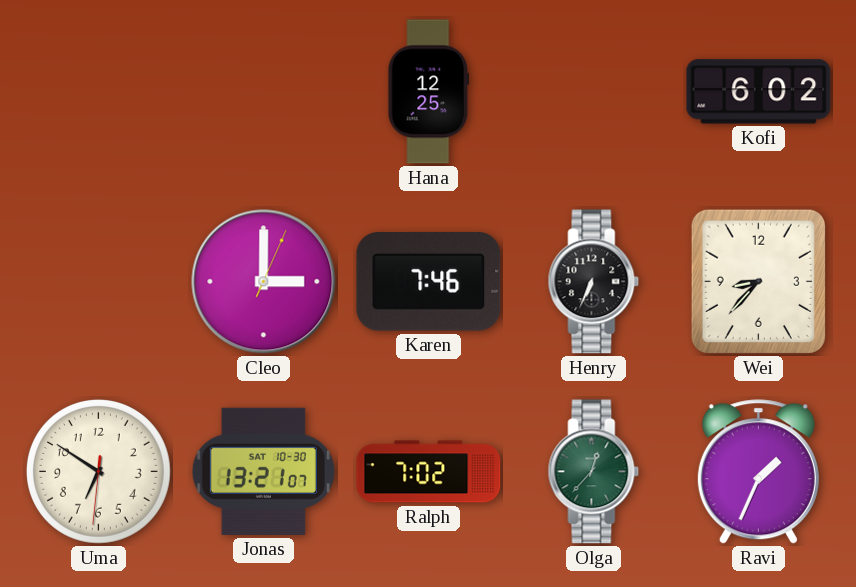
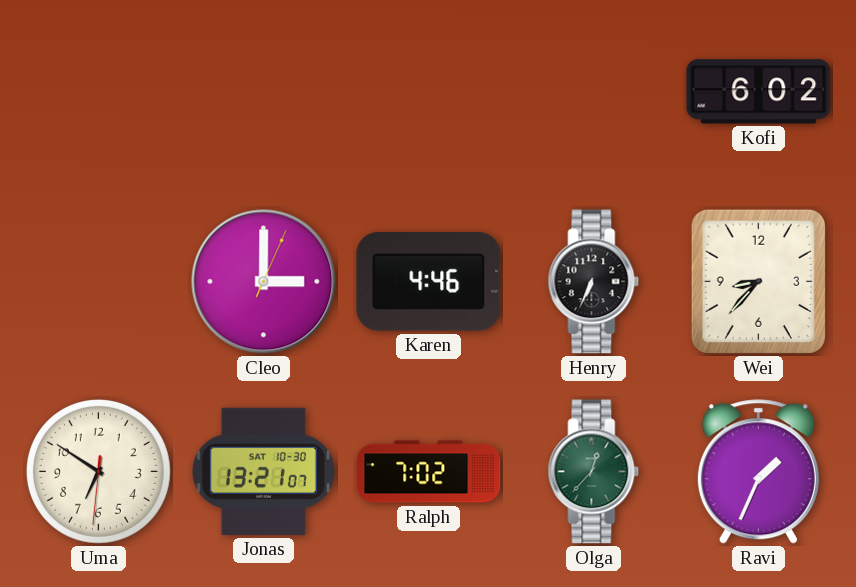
Hana: 12:25 -> none
Karen: 7:46 -> 4:46
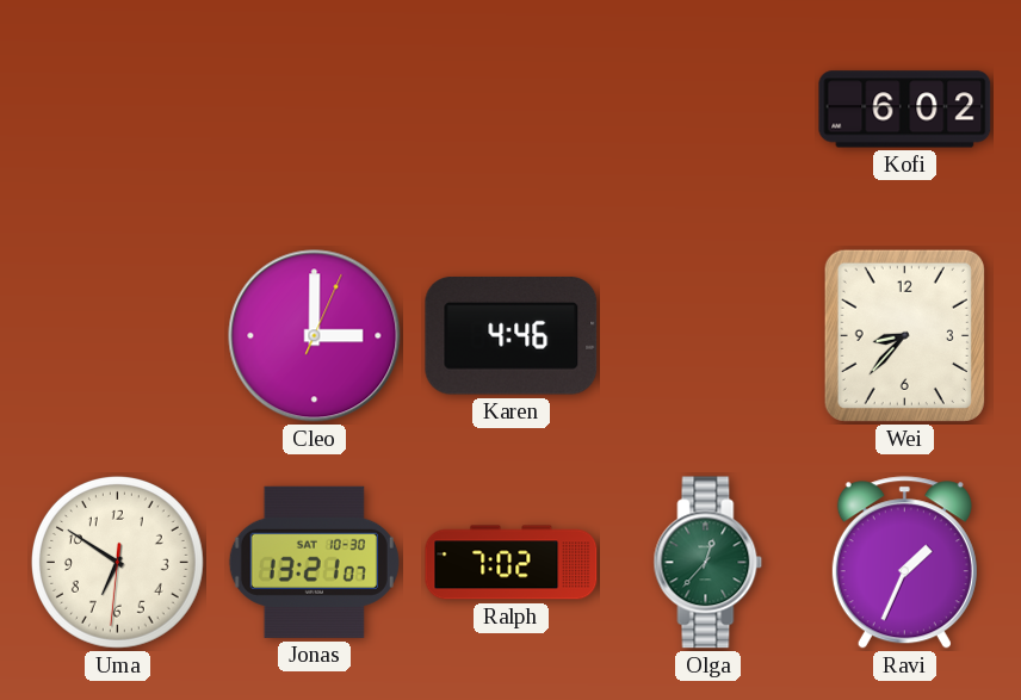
Henry: 6:34 -> none
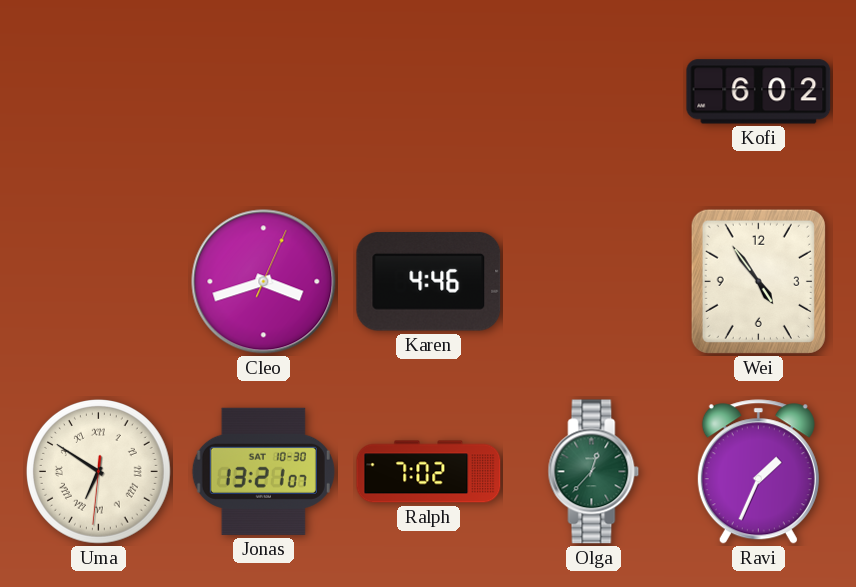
Cleo: 3:00 -> 3:42
Wei: 8:37 -> 4:54
Uma numerals: Arabic -> Roman
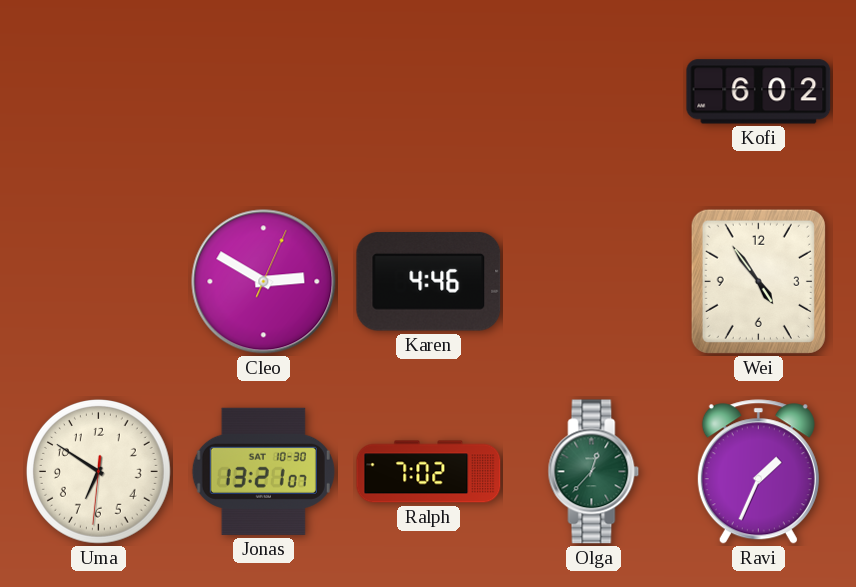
Cleo: 3:42 -> 2:50
Uma numerals: Roman -> Arabic
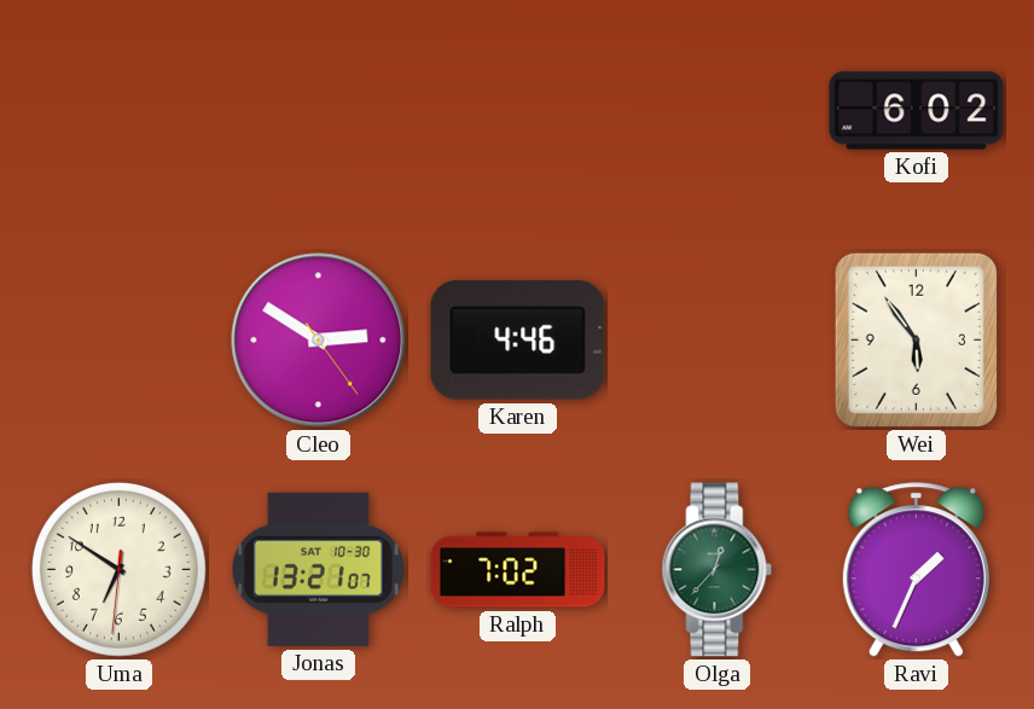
Cleo: 2:50:04 -> 2:50:24
Wei: 4:54 -> 5:54
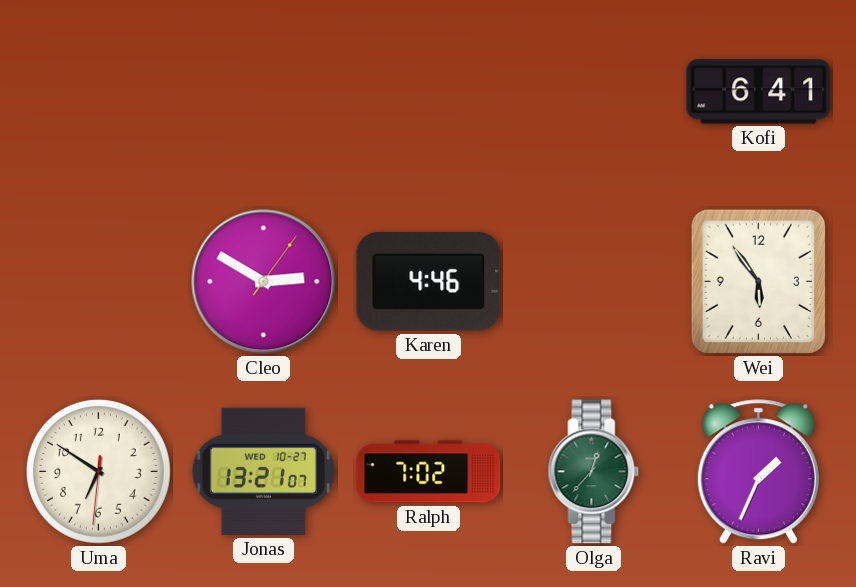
Kofi: 6:02 -> 6:41
Cleo: 2:50:24 -> 2:50:06
Jonas date: SAT 10-30 -> WED 10-27
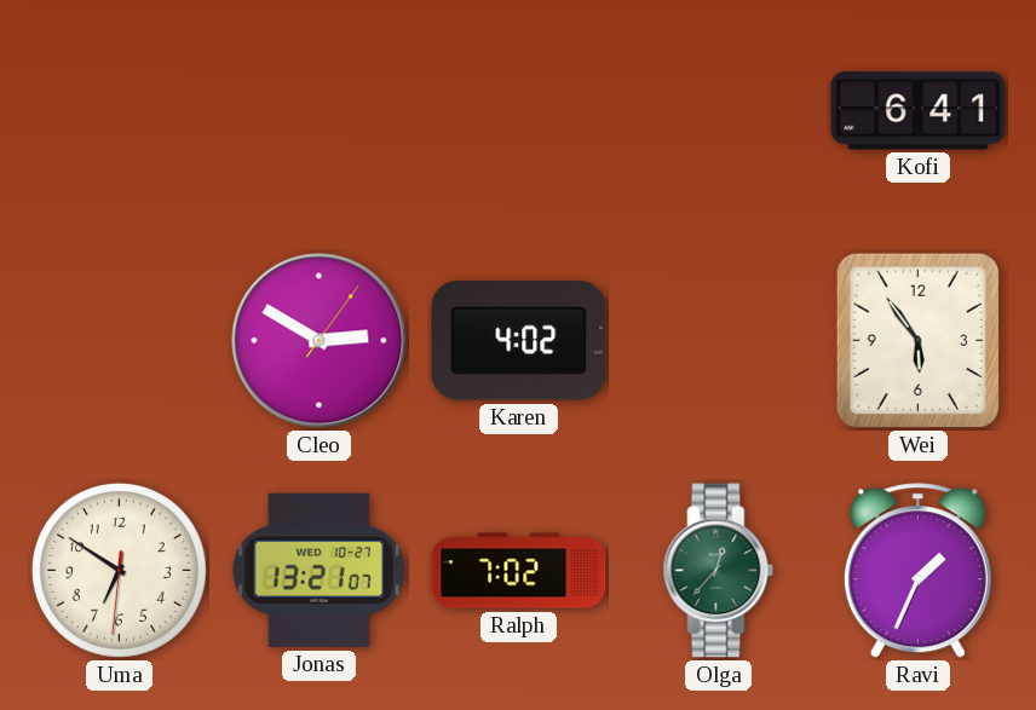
Karen: 4:46 -> 4:02
